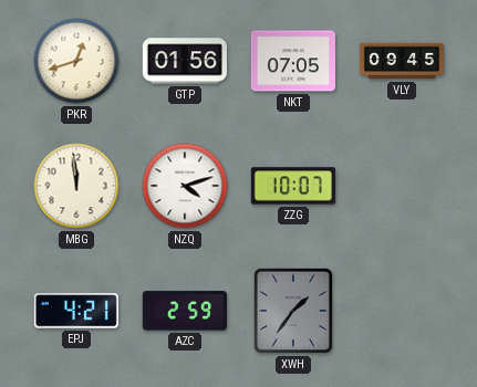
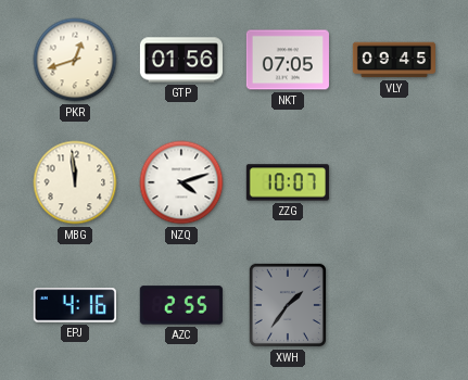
EPJ: 4:21 -> 4:16
AZC: 2:59 -> 2:55
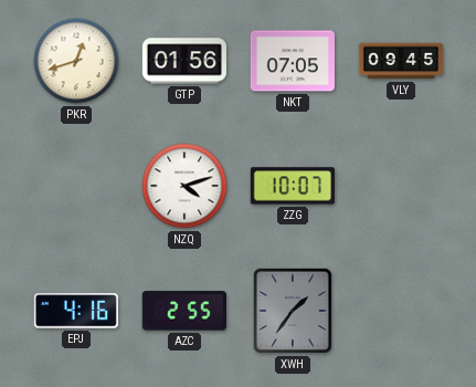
MBG: 11:59 -> none
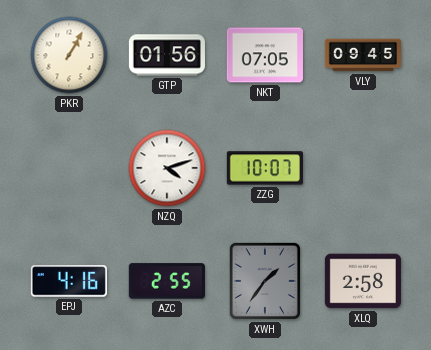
PKR: 12:42 -> 1:05
XLQ: none -> 2:58
